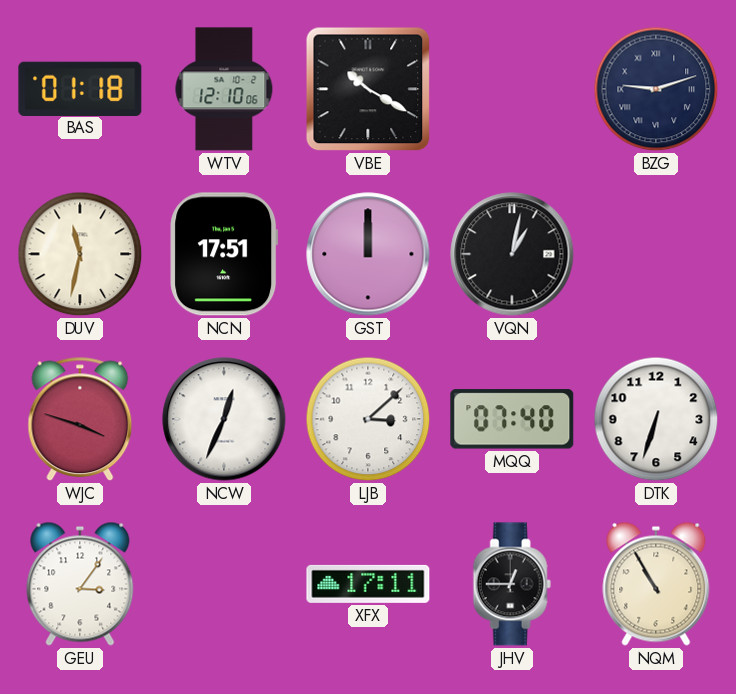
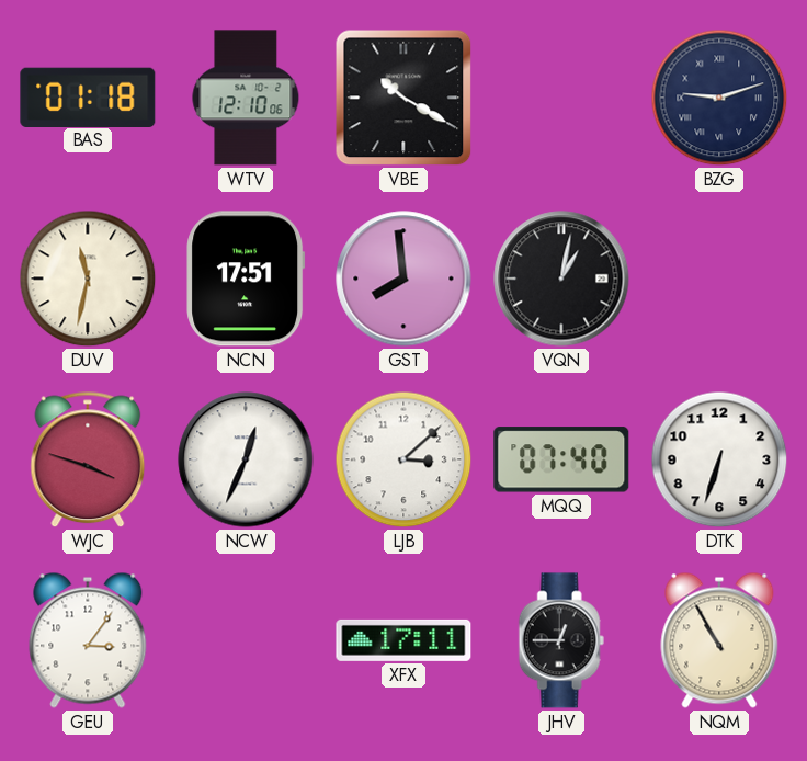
GST: 12:00 -> 7:59
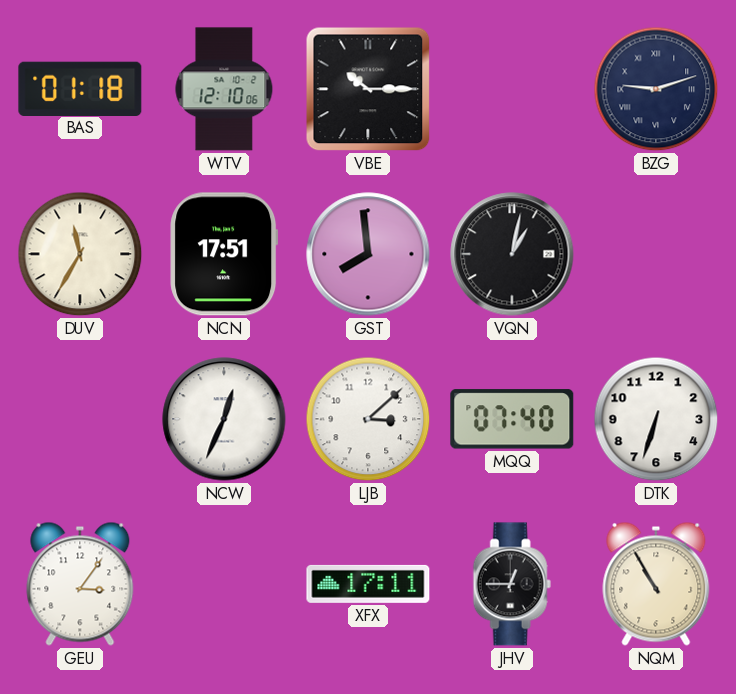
VBE: 10:20 -> 10:15
DUV: 11:32 -> 11:35
WJC: 3:48 -> none
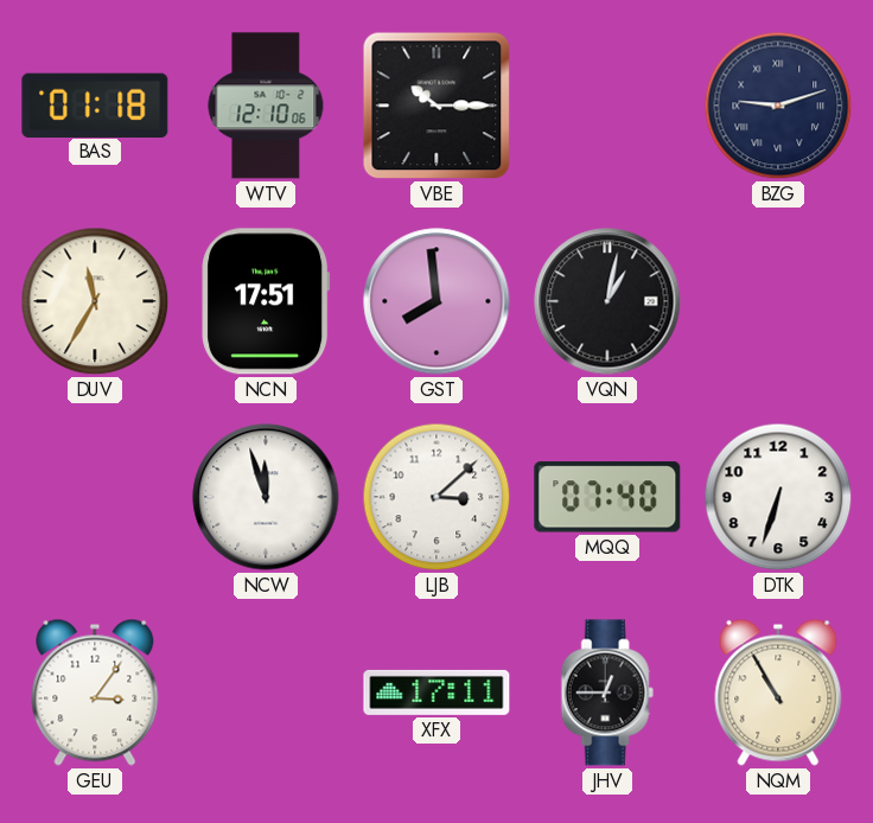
NCW: 12:34 -> 11:57
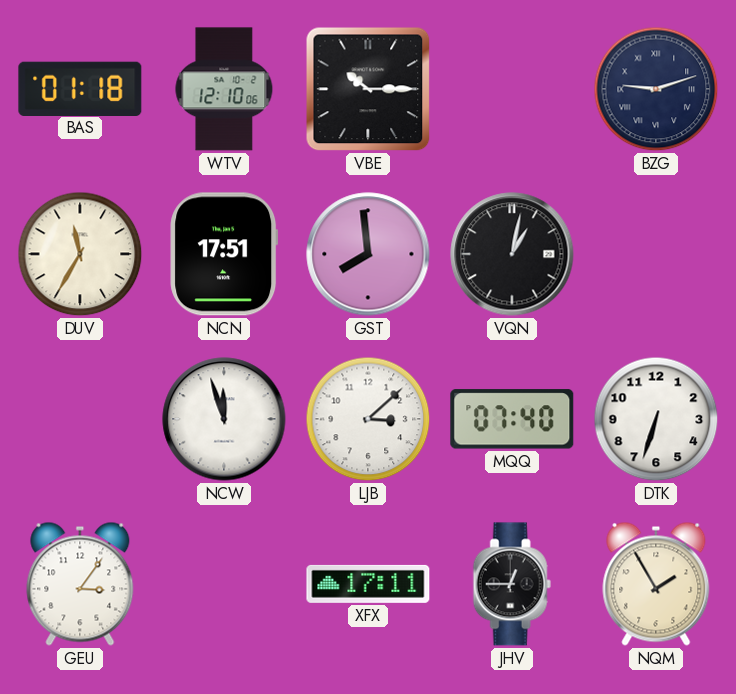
NQM: 10:55 -> 1:55
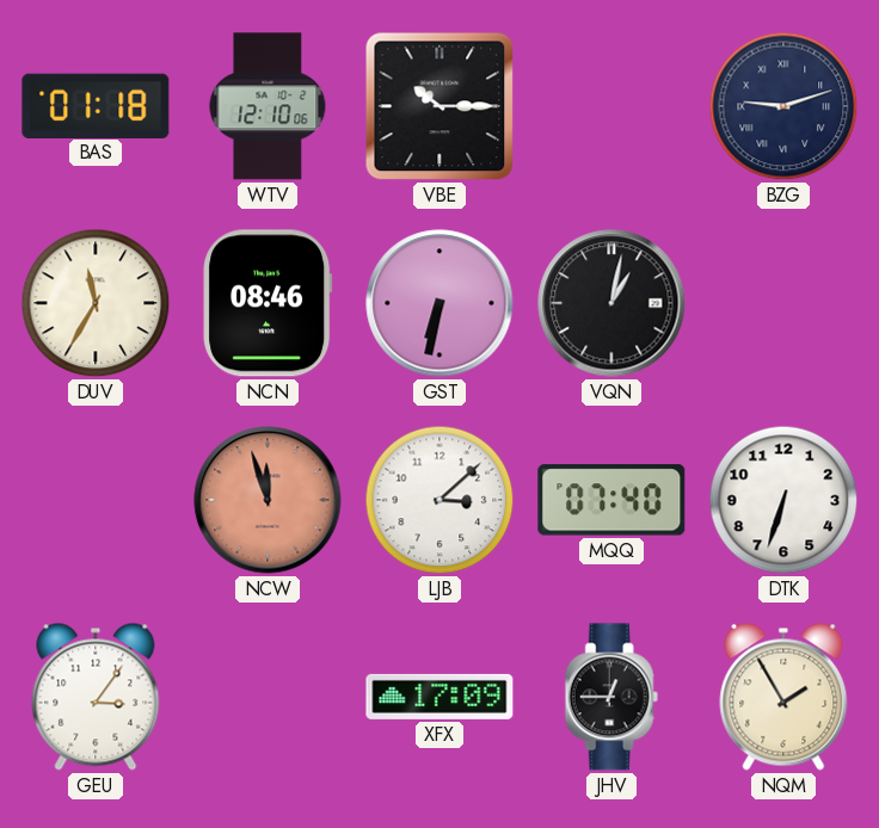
NCN: 17:51 -> 08:46
GST: 7:59 -> 6:32
NCW dial: white -> salmon
XFX: 17:11 -> 17:09
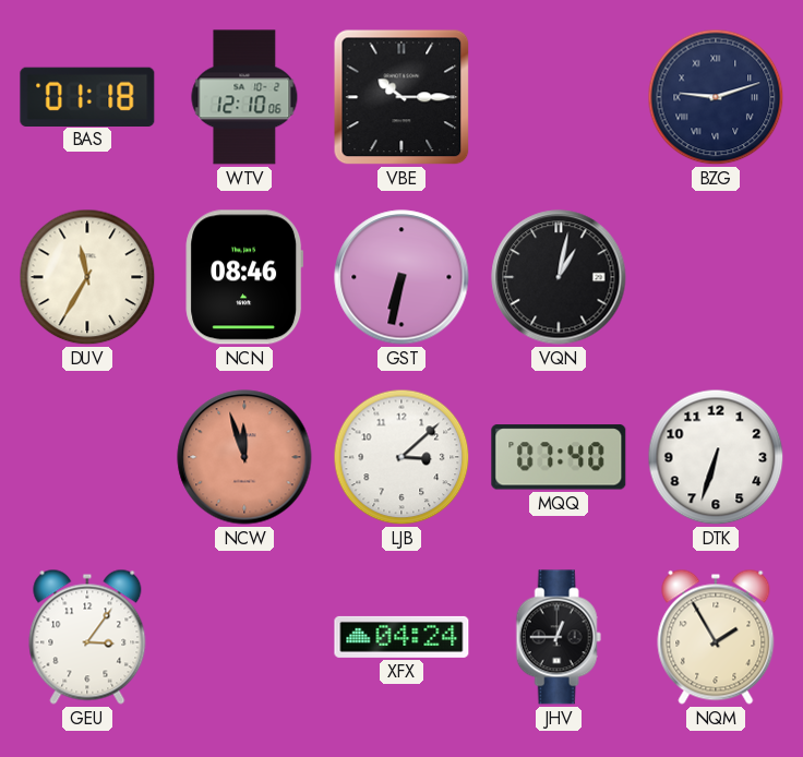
XFX: 17:09 -> 04:24
